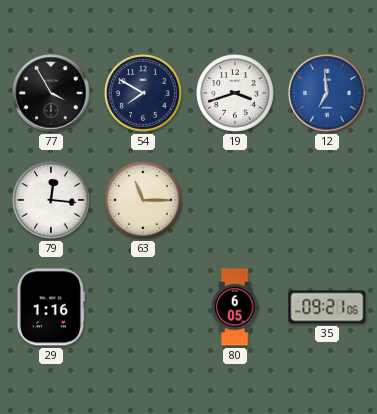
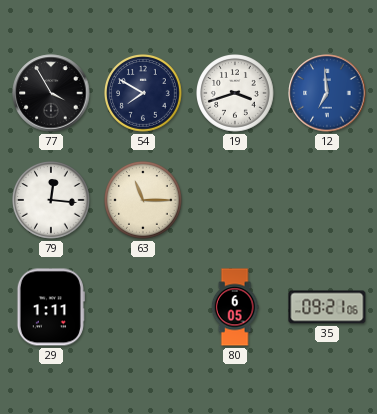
29: 1:16 -> 1:11
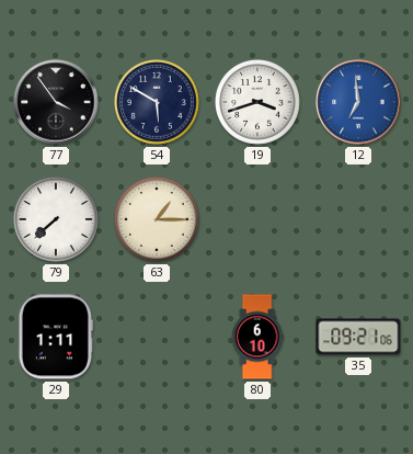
77: 3:55 -> 3:54
54: 7:50 -> 5:50
79: 12:16 -> 7:38
63: 11:15 -> 1:15
80: 6:05 -> 6:10
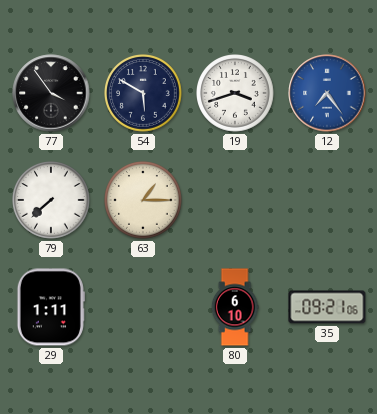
12: 6:59 -> 7:24
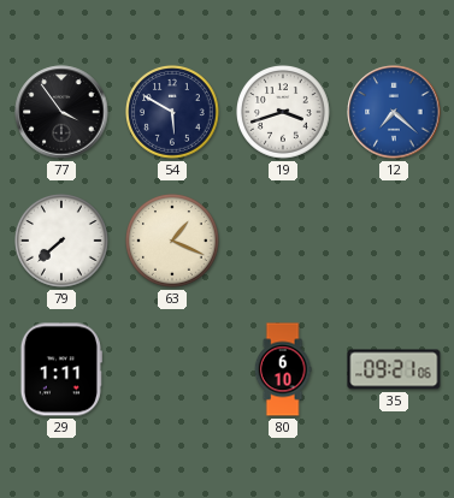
12: 7:24 -> 7:22
63: 1:15 -> 1:19
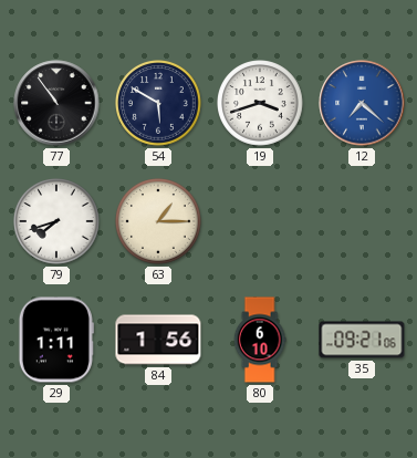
77: 3:54 -> 10:54
79: 7:38 -> 7:42
63: 1:19 -> 1:15
84: none -> 1:56
